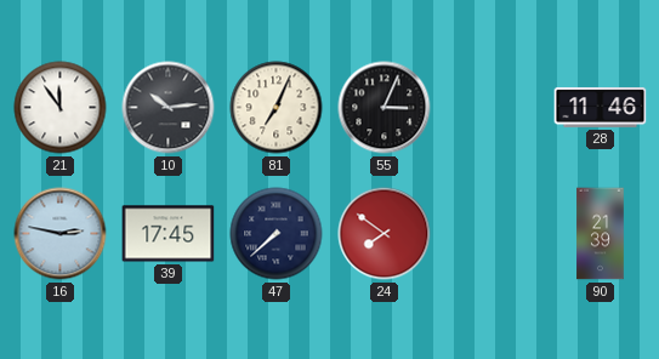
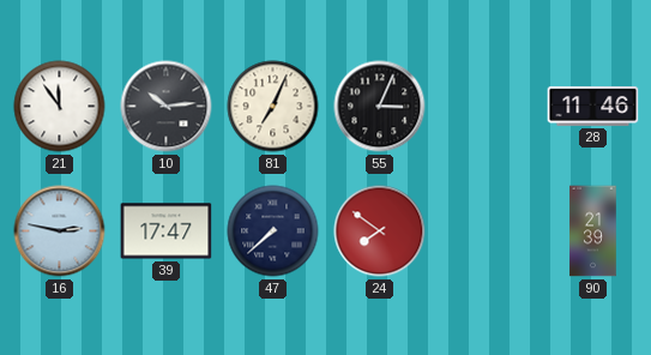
39: 17:45 -> 17:47
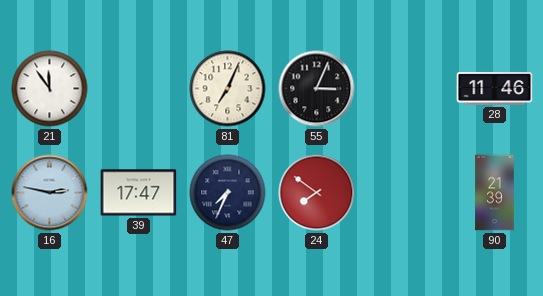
10: 10:14 -> none
47: 7:38 -> 7:34
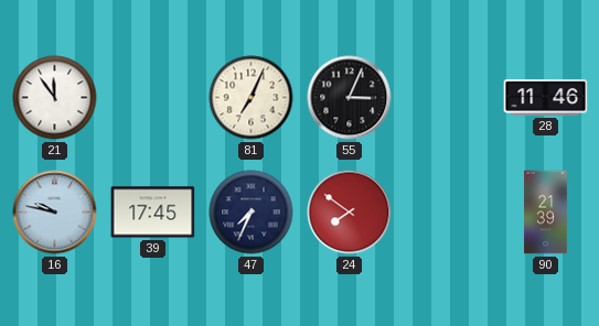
16: 2:47 -> 9:47
39: 17:47 -> 17:45
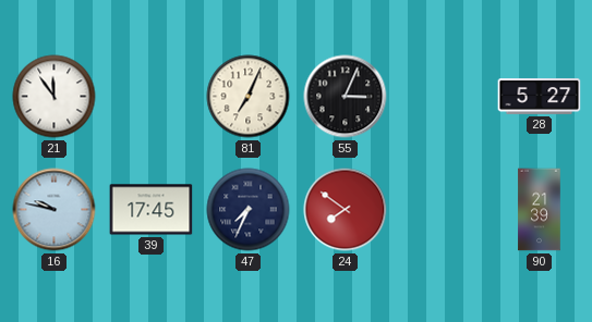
28: 11:46 -> 5:27
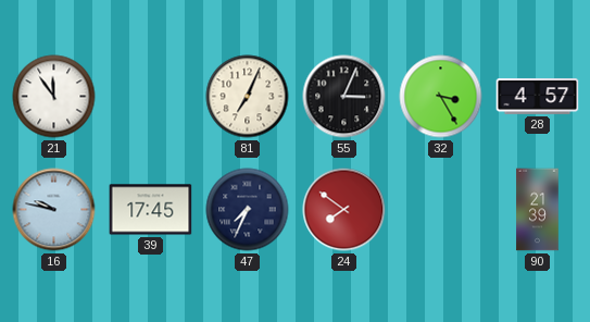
32: none -> 3:25
28: 5:27 -> 4:57
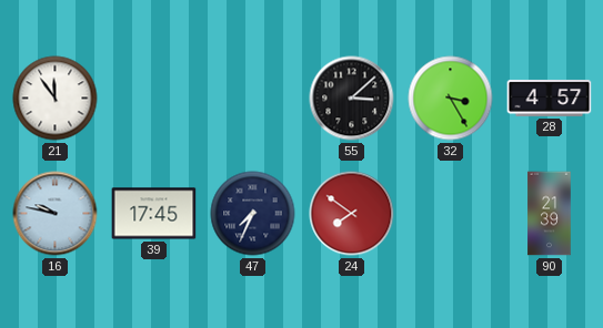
81: 7:04 -> none
55: 3:04 -> 3:08
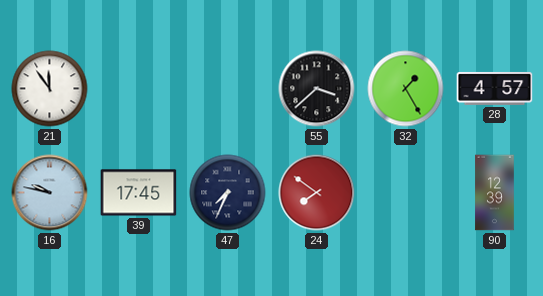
55: 3:08 -> 3:38
32: 3:25 -> 1:25
90: 21:39 -> 12:39
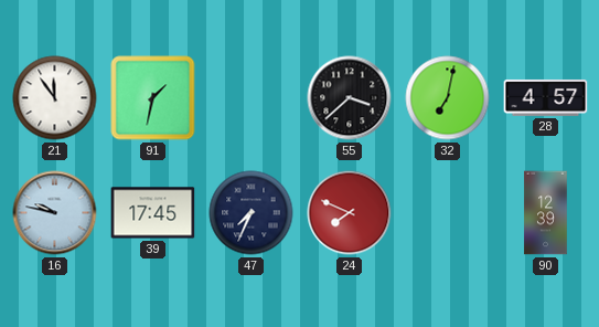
91: none -> 1:32
32: 1:25 -> 7:02
24: 7:51 -> 7:49
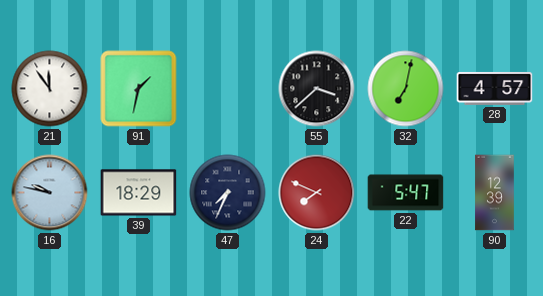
39: 17:45 -> 18:29
22: none -> 5:47
